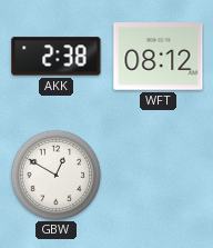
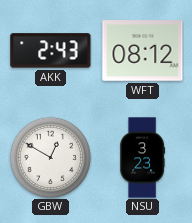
AKK: 2:38 -> 2:43
NSU: none -> 3:23
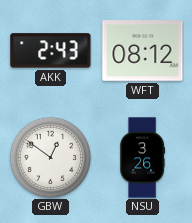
GBW: 12:50 -> 12:51
NSU: 3:23 -> 3:26
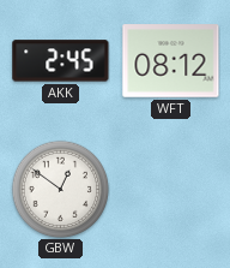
AKK: 2:43 -> 2:45
NSU: 3:26 -> none
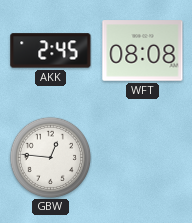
WFT: 08:12 -> 08:08
GBW: 12:51 -> 12:46
